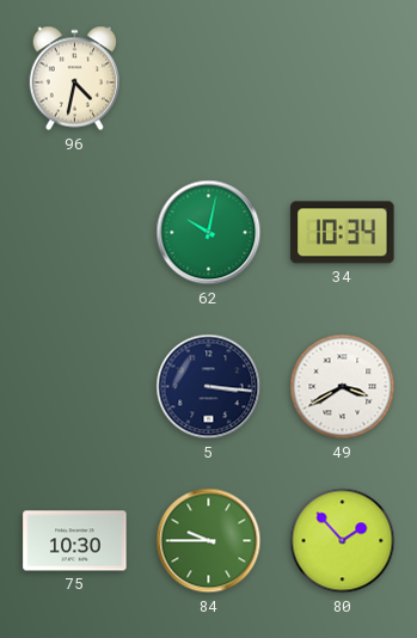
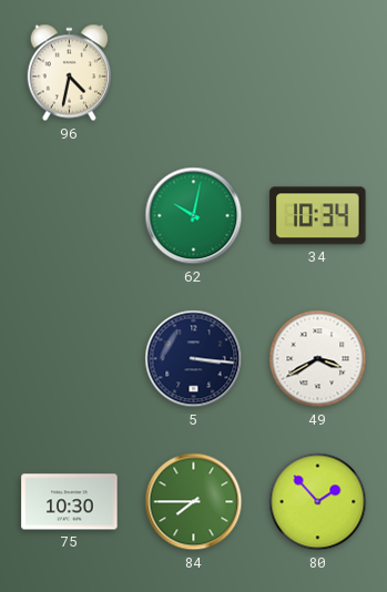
84: 9:45 -> 7:45
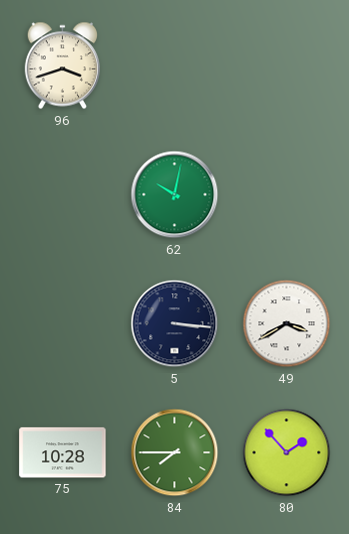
96: 4:32 -> 3:42
34: 10:34 -> none
75: 10:30 -> 10:28
